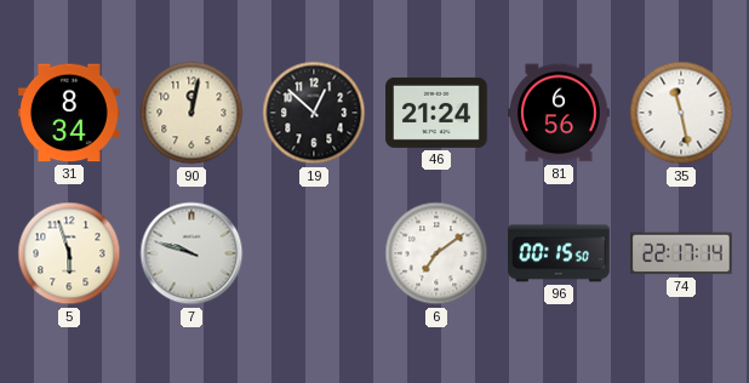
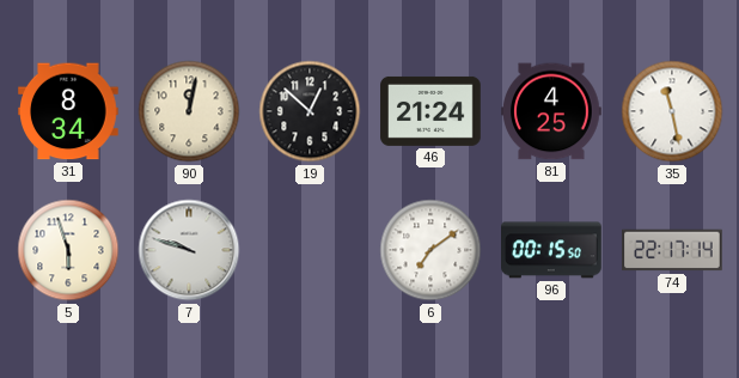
81: 6:56 -> 4:25
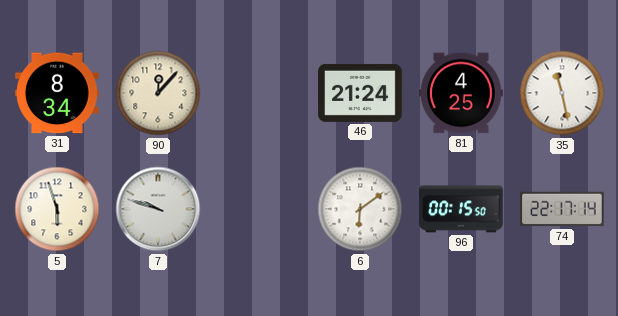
90: 12:02 -> 12:07
19: 12:52 -> none
6: 7:09 -> 6:09
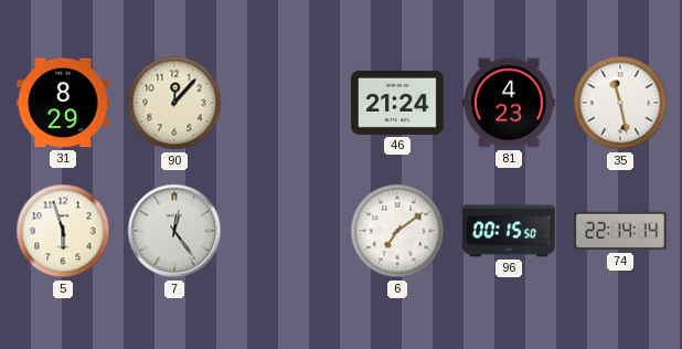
31: 8:34 -> 8:29
81: 4:25 -> 4:23
7: 9:48 -> 12:24
6: 6:09 -> 7:09
74: 22:17 -> 22:14
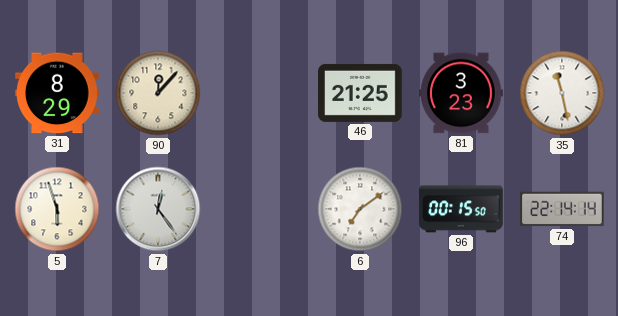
46: 21:24 -> 21:25
81: 4:23 -> 3:23
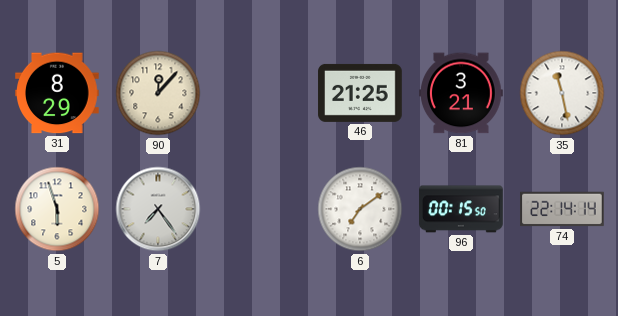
81: 3:23 -> 3:21
7: 12:24 -> 7:24
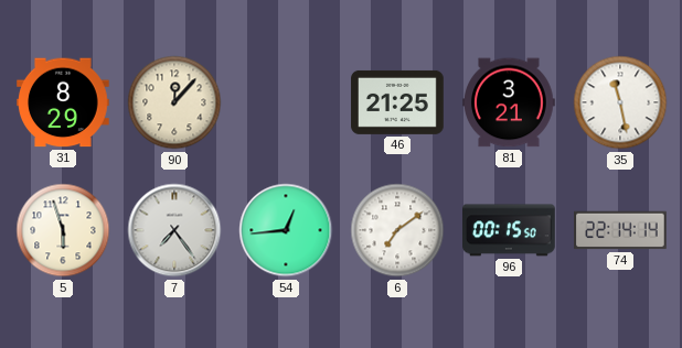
54: none -> 12:44
